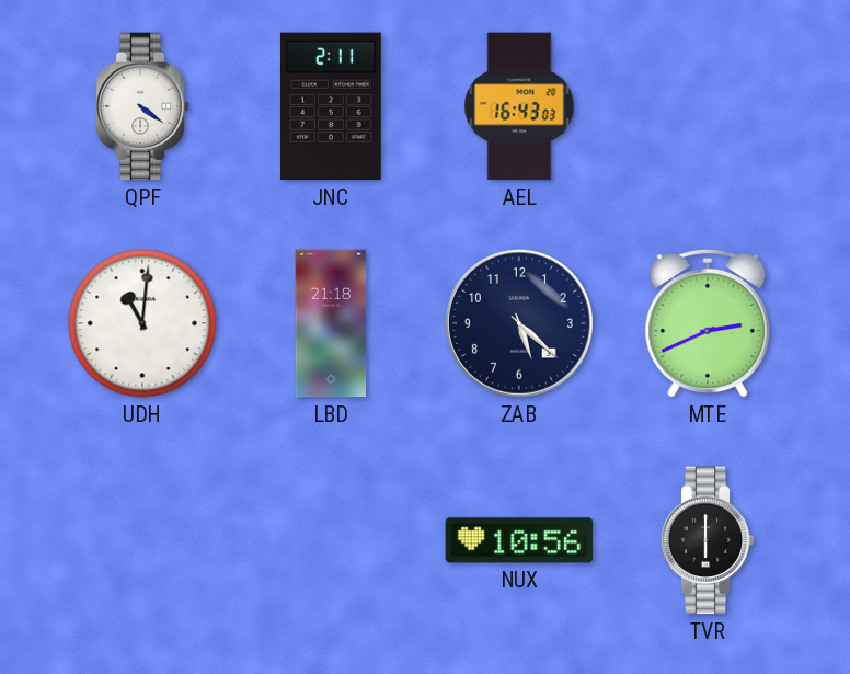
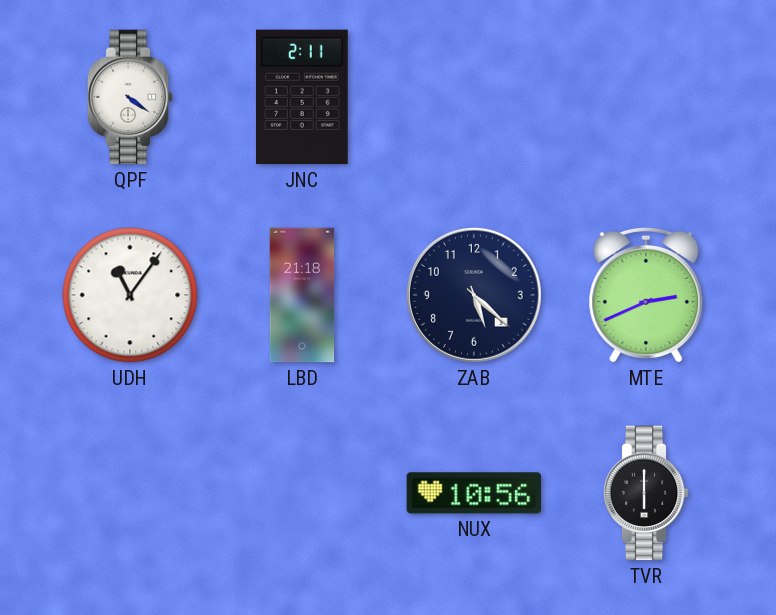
AEL: 16:43 -> none
UDH: 11:01 -> 11:06
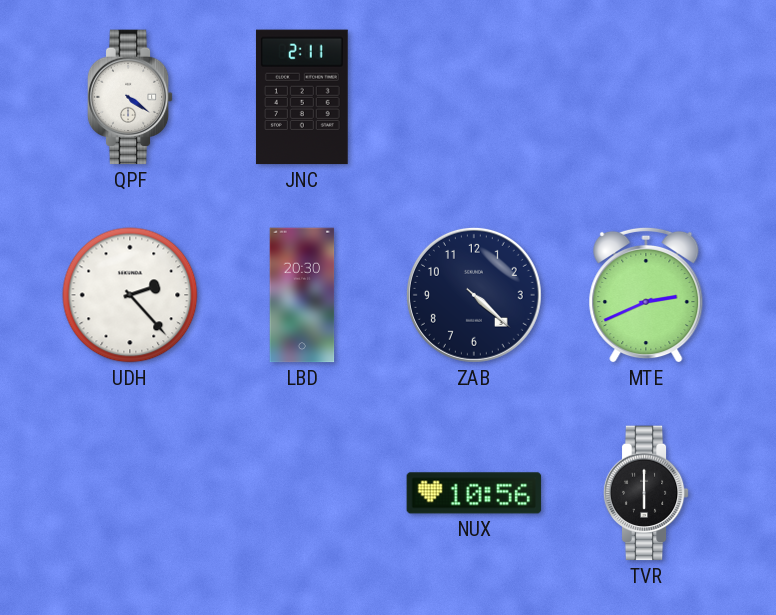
UDH: 11:06 -> 2:23
LBD: 21:18 -> 20:30
ZAB: 5:22 -> 4:22
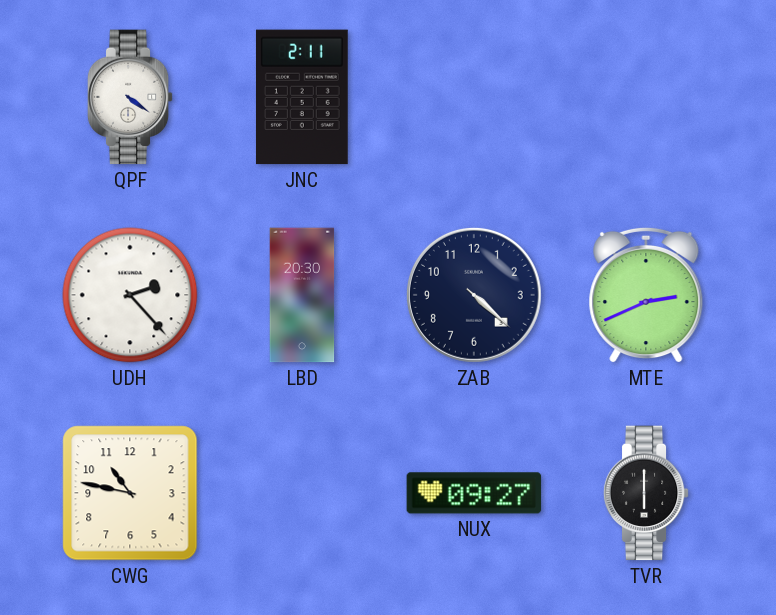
CWG: none -> 10:47
NUX: 10:56 -> 09:27
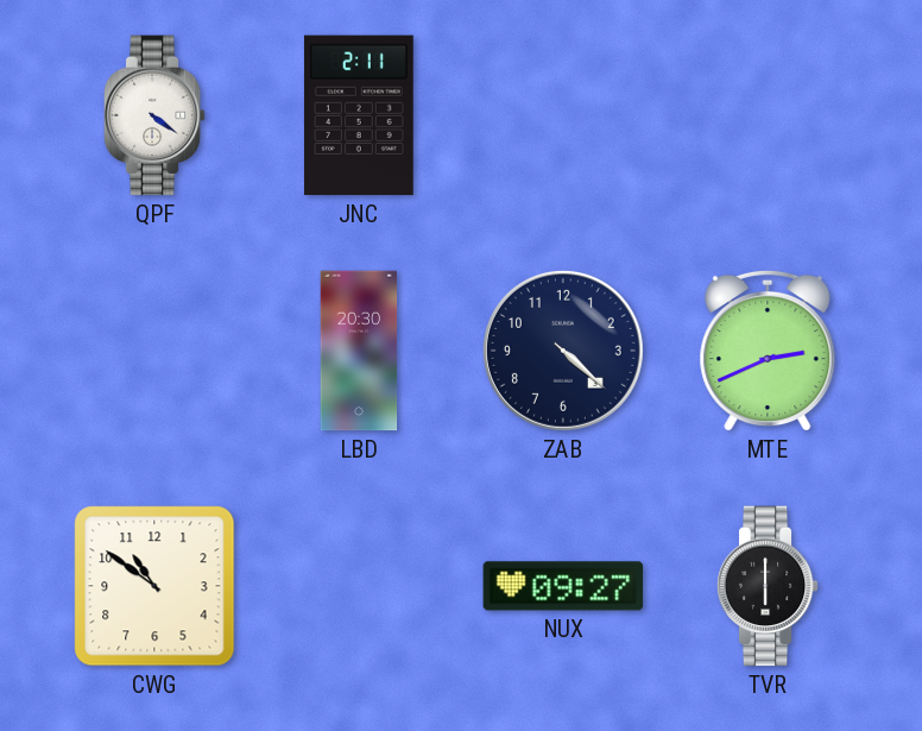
UDH: 2:23 -> none
CWG: 10:47 -> 10:51
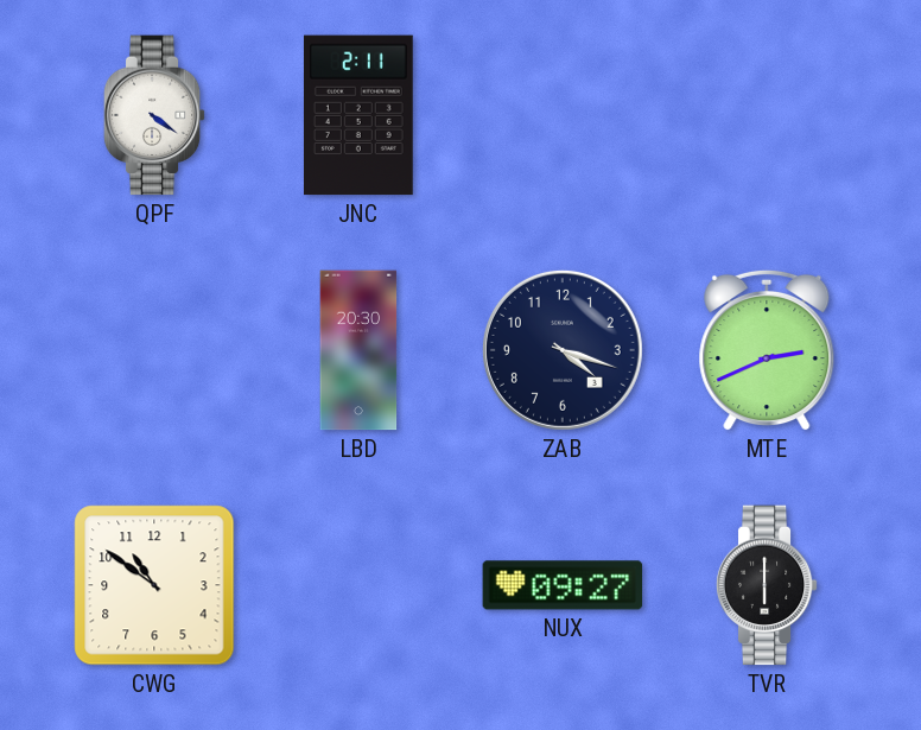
ZAB: 4:22 -> 4:18
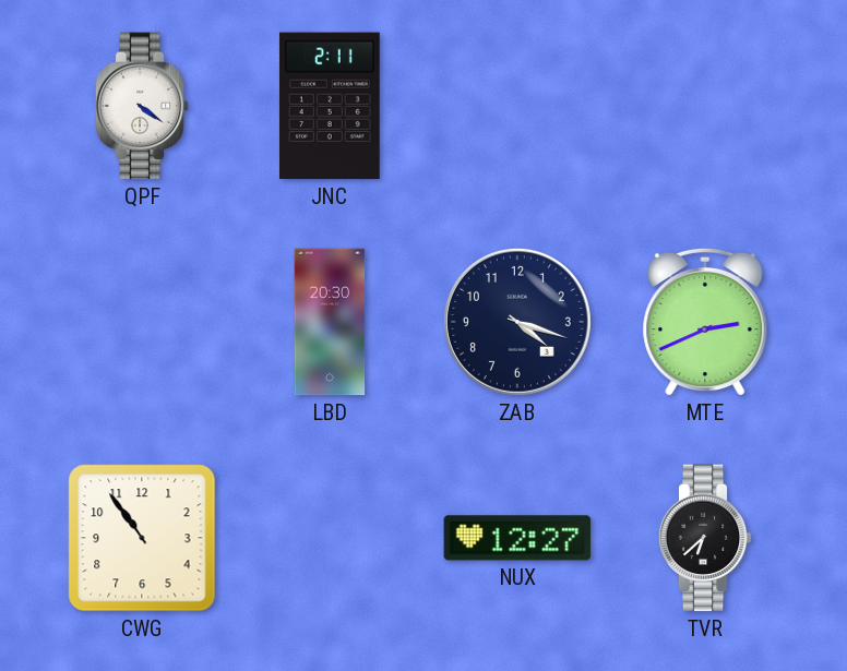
CWG: 10:51 -> 10:54
NUX: 09:27 -> 12:27
TVR: 6:00 -> 6:38
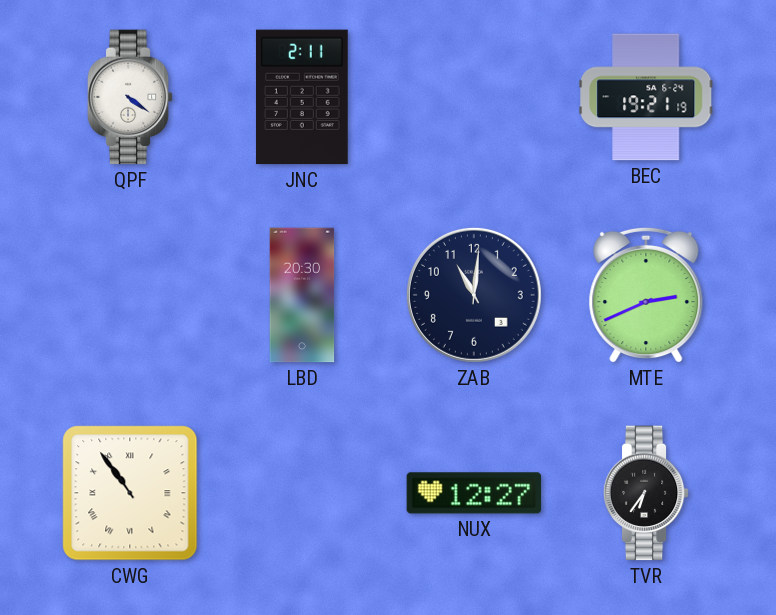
BEC: none -> 19:21
ZAB: 4:18 -> 11:01
CWG numerals: Arabic -> Roman
TVR: 6:38 -> 6:36
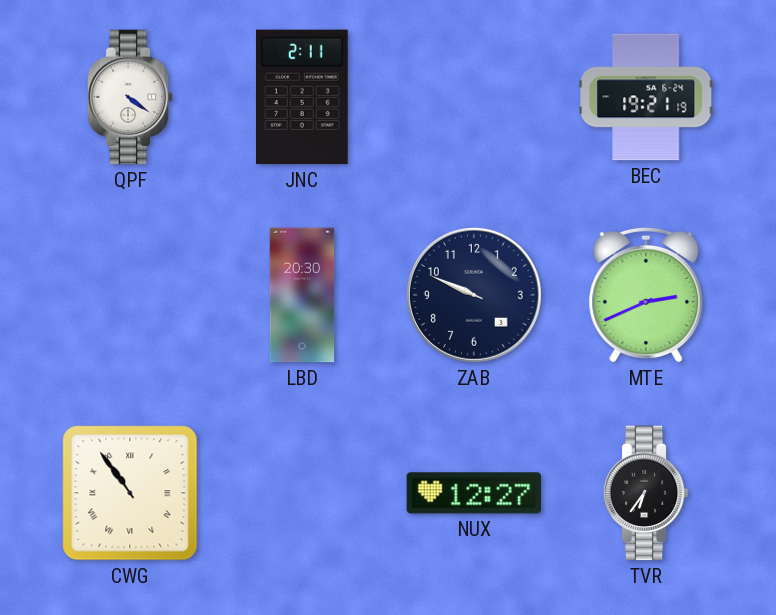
ZAB: 11:01 -> 9:49
